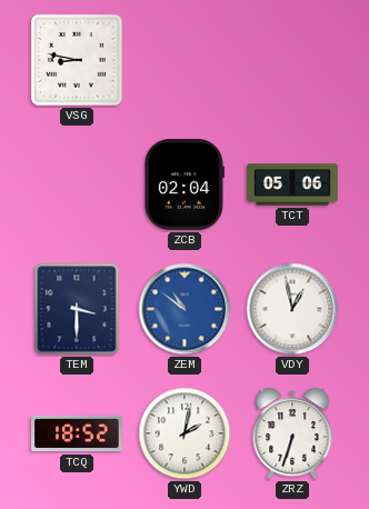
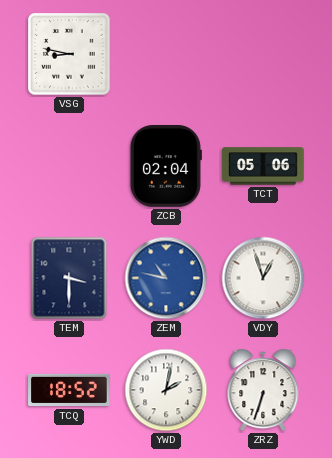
ZEM: 10:51 -> 10:47
VDY: 12:58 -> 12:57
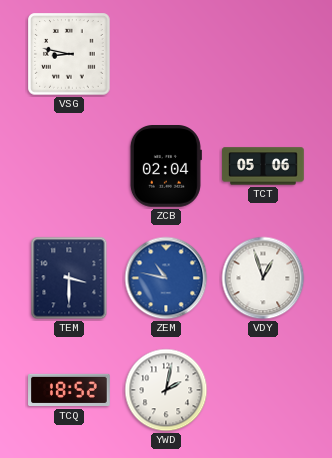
ZRZ: 6:33 -> none
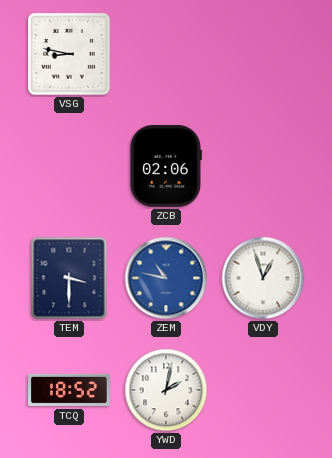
ZCB: 02:04 -> 02:06
TCT: 05:06 -> none
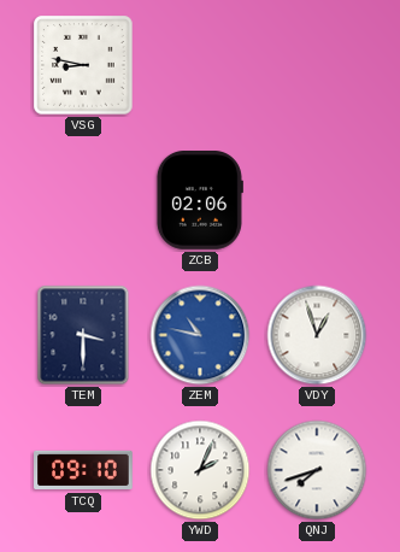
TCQ: 18:52 -> 09:10
YWD: 2:02 -> 2:04
QNJ: none -> 7:42
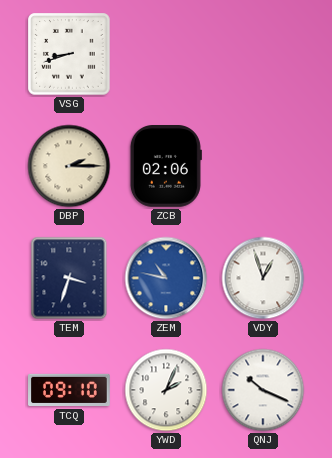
VSG: 8:47 -> 8:42
DBP: none -> 2:15
TEM: 3:30 -> 3:33
QNJ: 7:42 -> 10:19
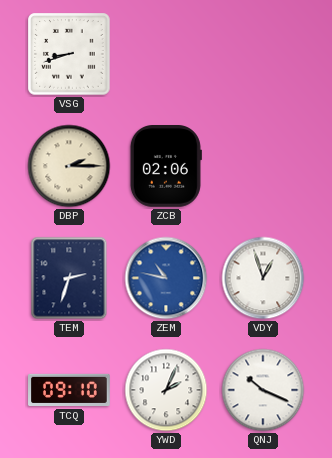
TEM: 3:33 -> 2:33
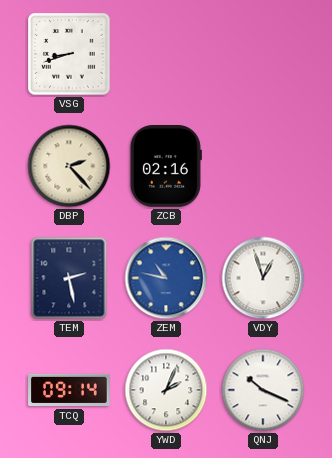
DBP: 2:15 -> 2:23
ZCB: 02:06 -> 02:16
TEM: 2:33 -> 2:28
TCQ: 09:10 -> 09:14
